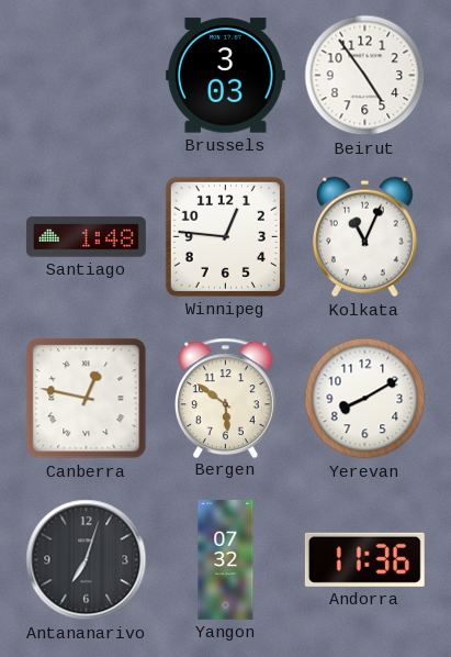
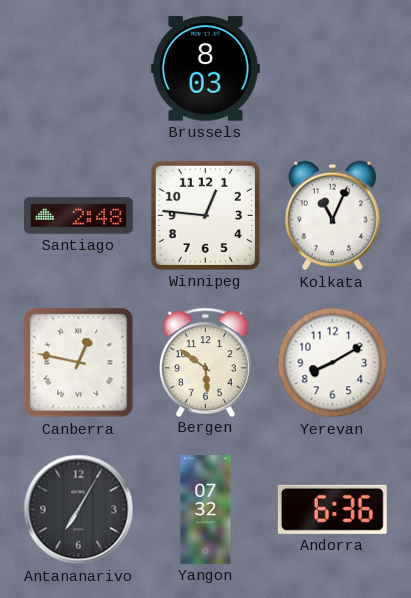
Brussels: 3:03 -> 8:03
Beirut: 4:54 -> none
Santiago: 1:48 -> 2:48
Antananarivo: 7:03 -> 7:05
Andorra: 11:36 -> 6:36
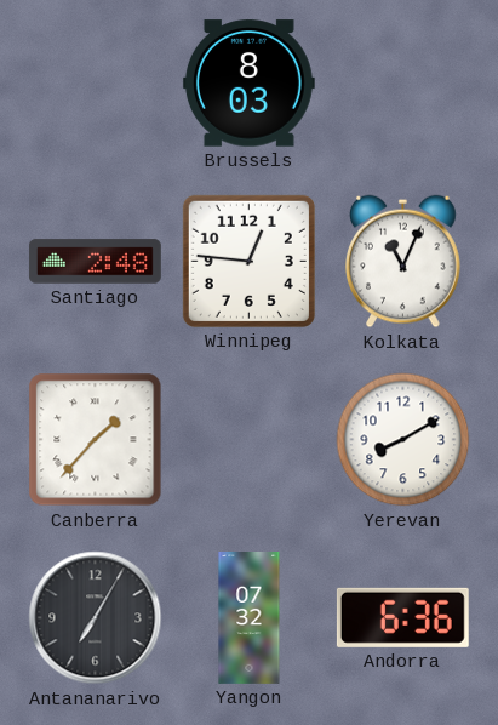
Canberra: 12:47 -> 1:37
Bergen: 5:51 -> none
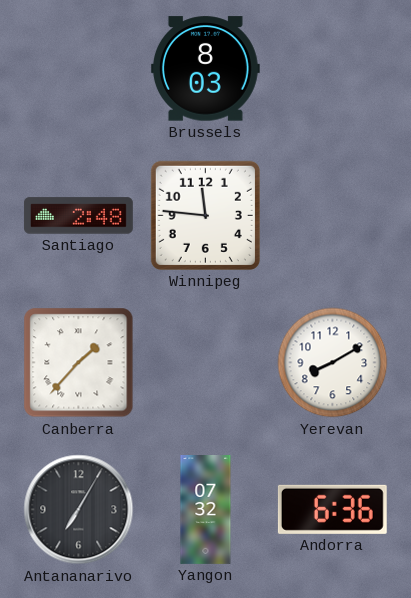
Winnipeg: 12:46 -> 11:46
Kolkata: 11:04 -> none
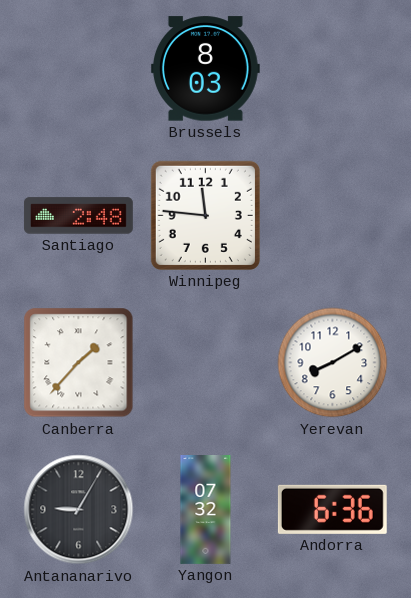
Antananarivo: 7:05 -> 9:05
